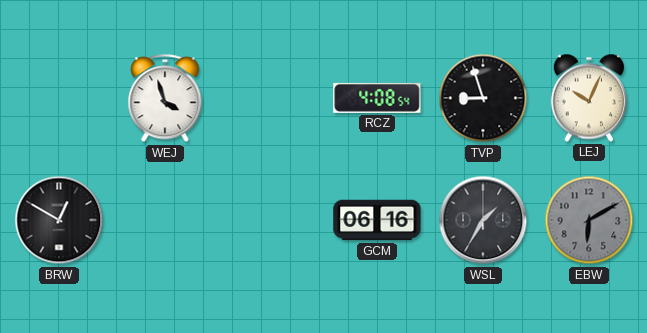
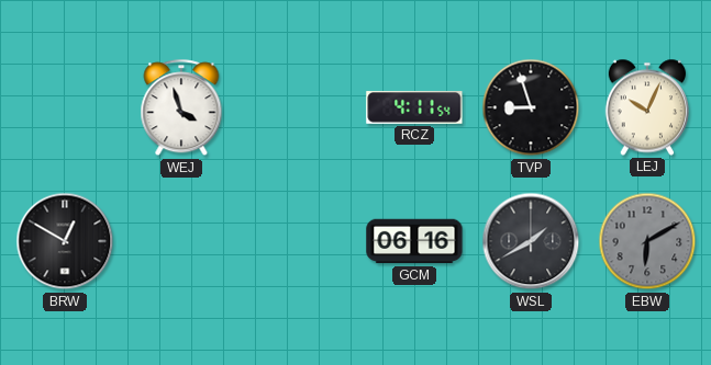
RCZ: 4:08 -> 4:11
WSL: 1:35 -> 1:40
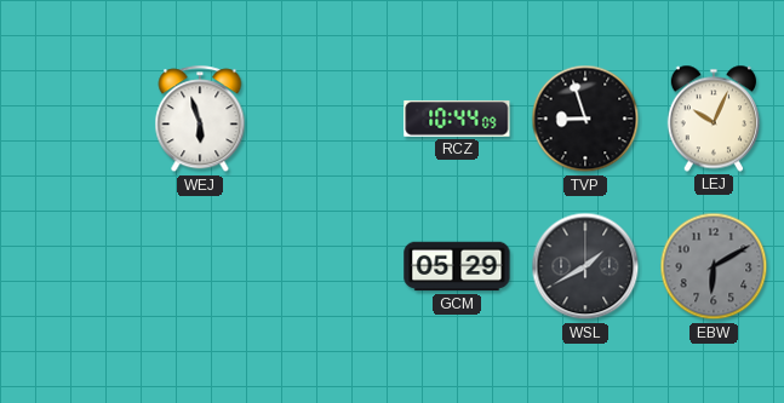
WEJ: 3:57 -> 5:57
RCZ: 4:11 -> 10:44
BRW: 12:50 -> none
GCM: 06:16 -> 05:29
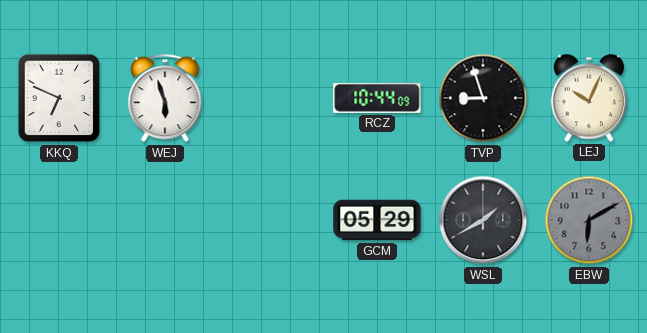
KKQ: none -> 6:49
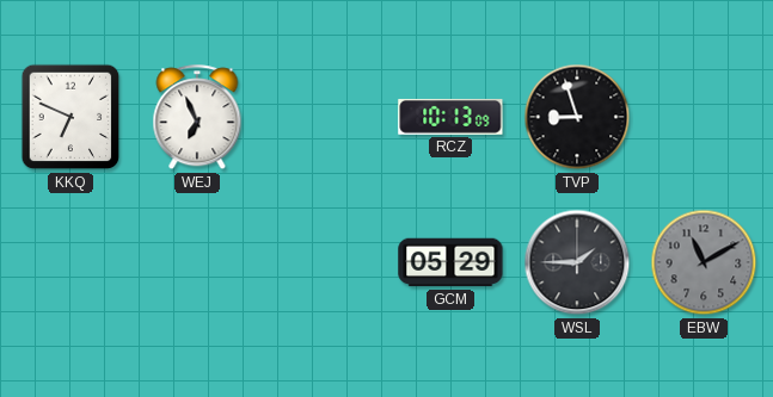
WEJ: 5:57 -> 6:56
RCZ: 10:44 -> 10:13
LEJ: 10:04 -> none
WSL: 1:40 -> 1:45
EBW: 6:10 -> 11:10
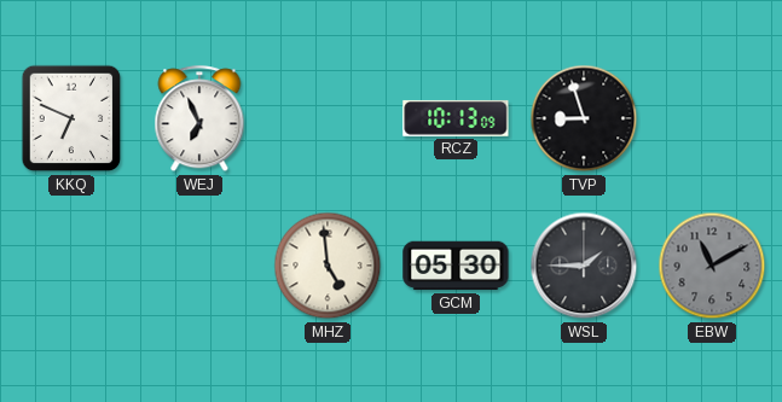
MHZ: none -> 4:59
GCM: 05:29 -> 05:30
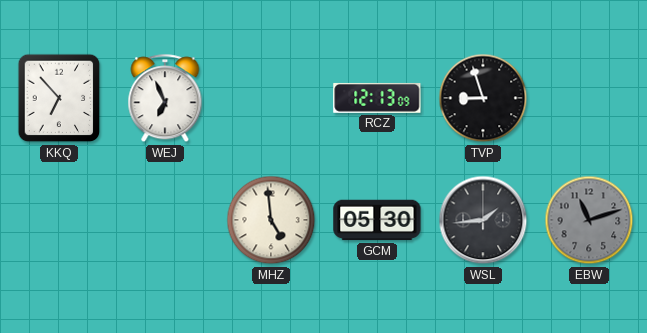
KKQ: 6:49 -> 6:53
RCZ: 10:13 -> 12:13
WSL: 1:45 -> 1:44
EBW: 11:10 -> 11:12
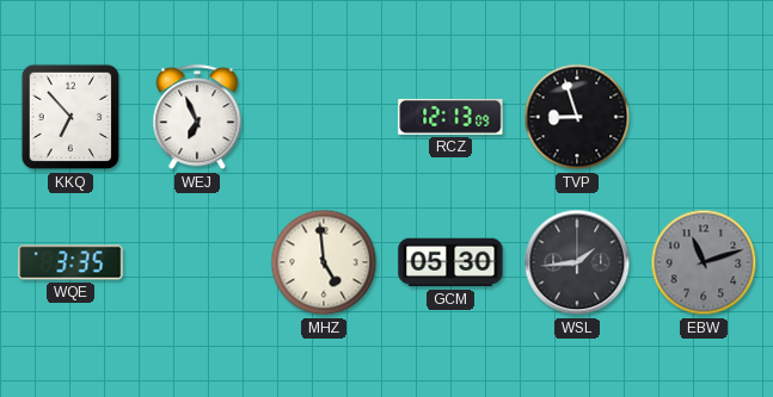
WQE: none -> 3:35
